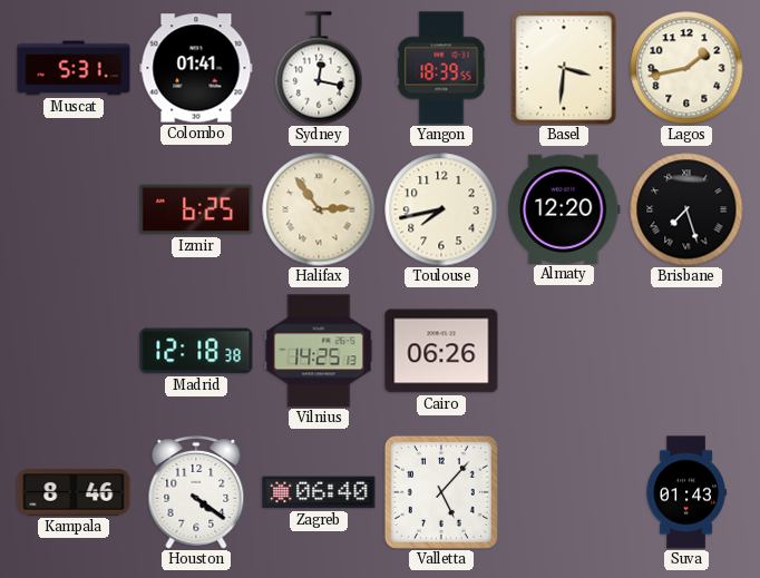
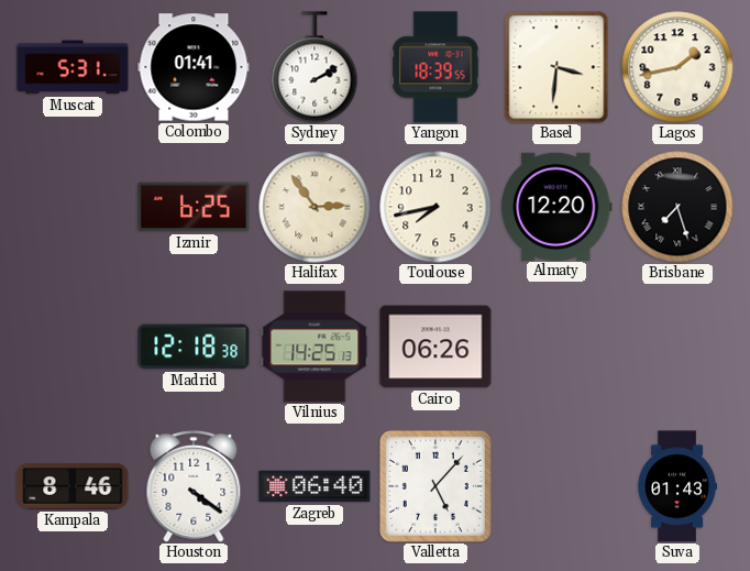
Sydney: 12:17 -> 2:10
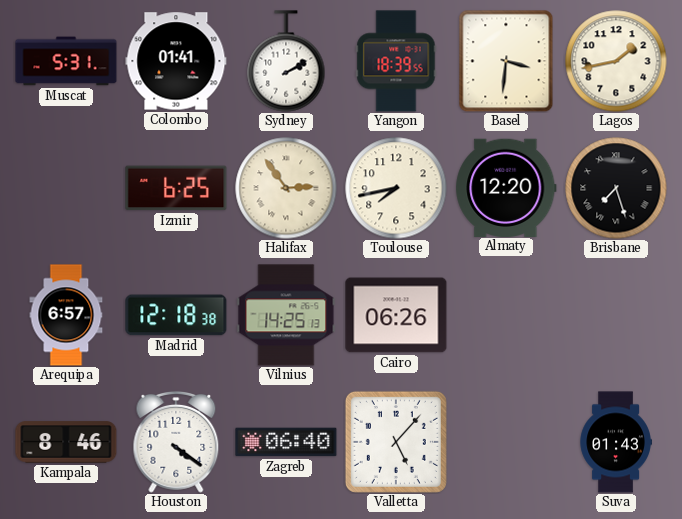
Arequipa: none -> 6:57
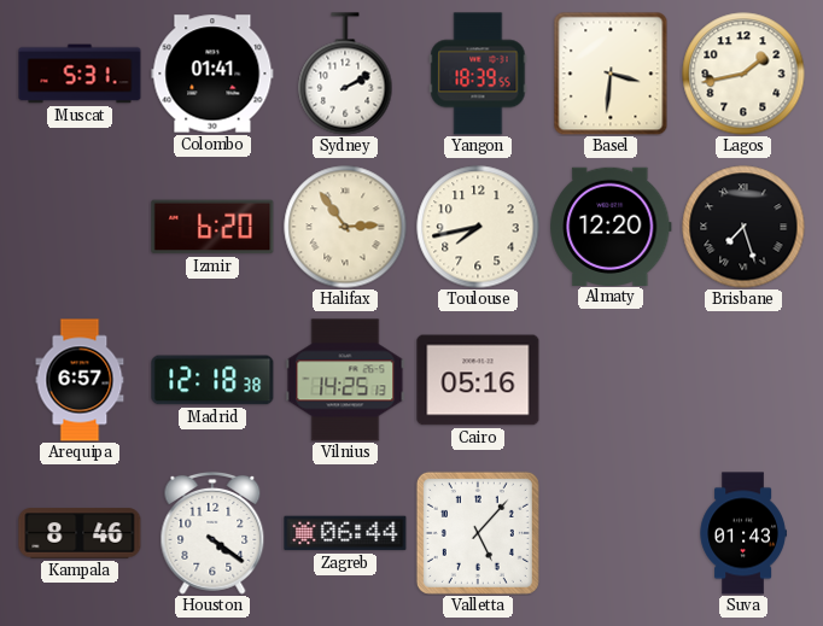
Izmir: 6:25 -> 6:20
Cairo: 06:26 -> 05:16
Zagreb: 06:40 -> 06:44
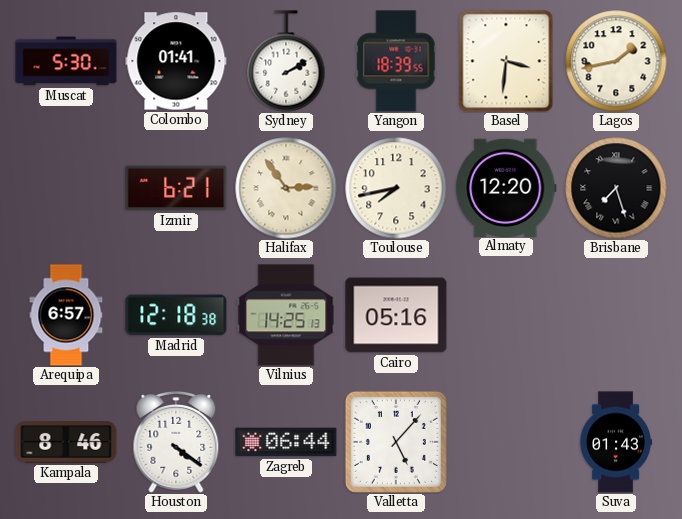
Muscat: 5:31 -> 5:30
Izmir: 6:20 -> 6:21
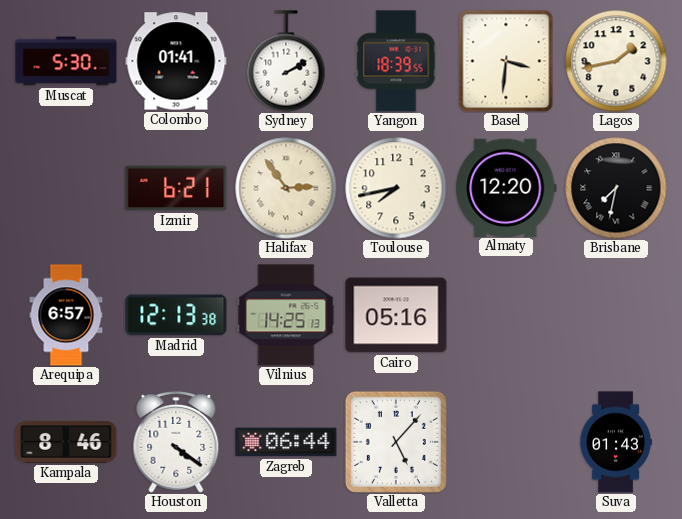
Brisbane: 7:27 -> 7:32
Madrid: 12:18 -> 12:13
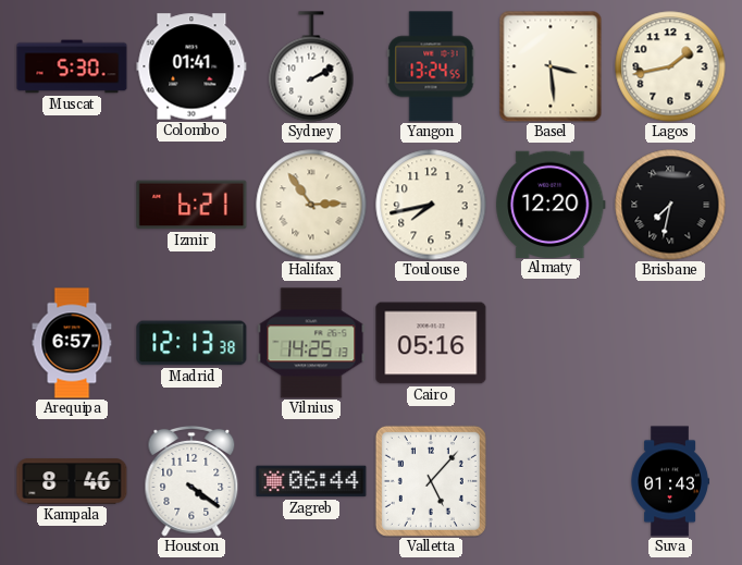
Yangon: 18:39 -> 13:24
Basel: 3:31 -> 3:29
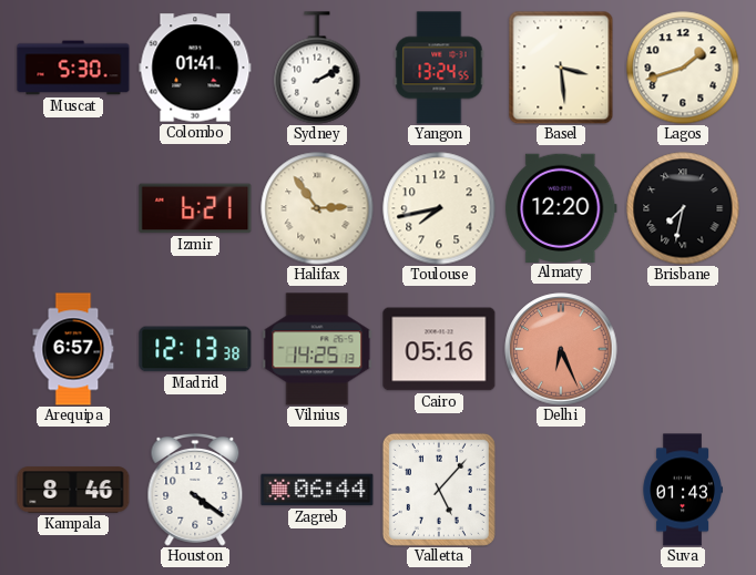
Lagos: 1:43 -> 1:42
Delhi: none -> 6:26
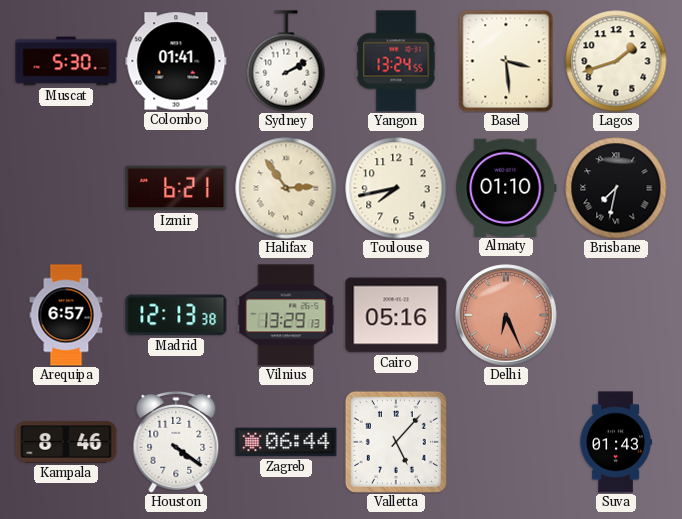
Almaty: 12:20 -> 01:10
Vilnius: 14:25 -> 13:29
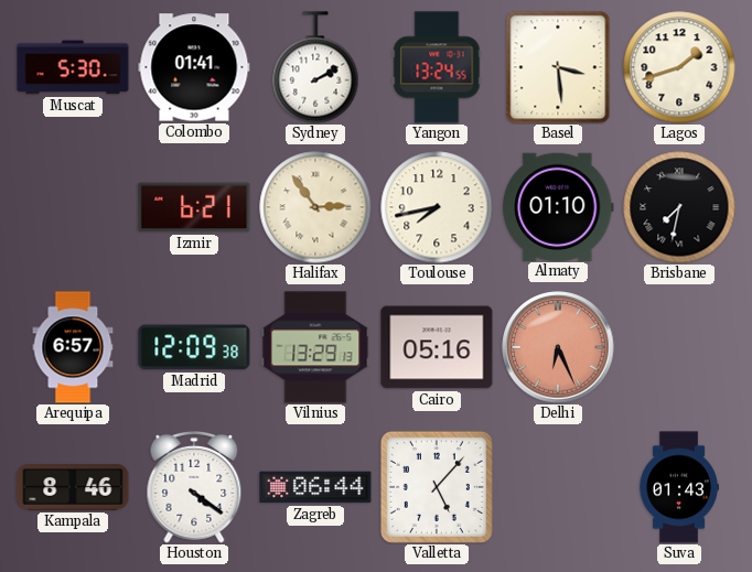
Madrid: 12:13 -> 12:09
